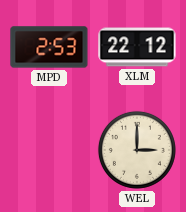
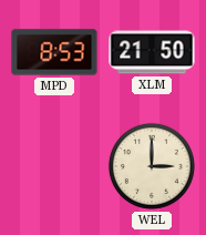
MPD: 2:53 -> 8:53
XLM: 22:12 -> 21:50
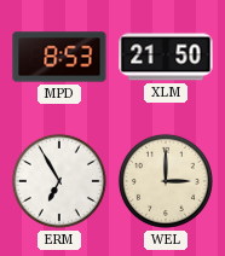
ERM: none -> 6:55
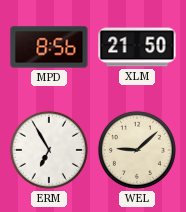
MPD: 8:53 -> 8:56
WEL: 3:00 -> 9:08
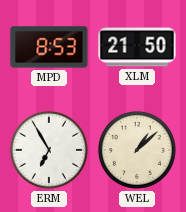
MPD: 8:56 -> 8:53
WEL: 9:08 -> 1:08
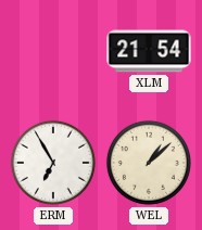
MPD: 8:53 -> none
XLM: 21:50 -> 21:54
